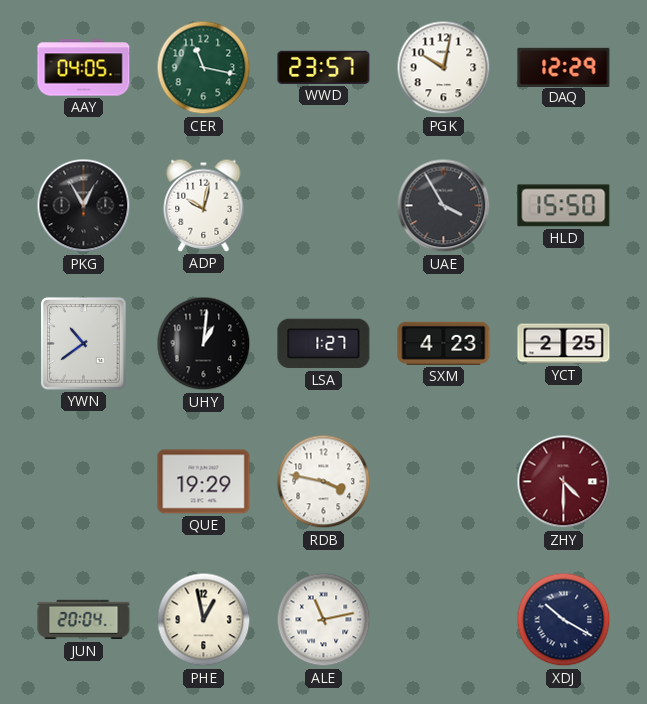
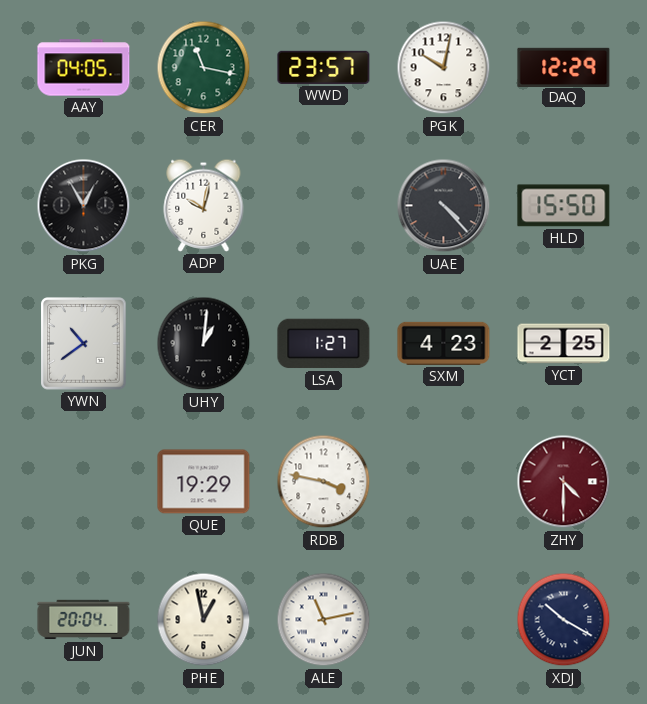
UAE: 3:55 -> 4:23
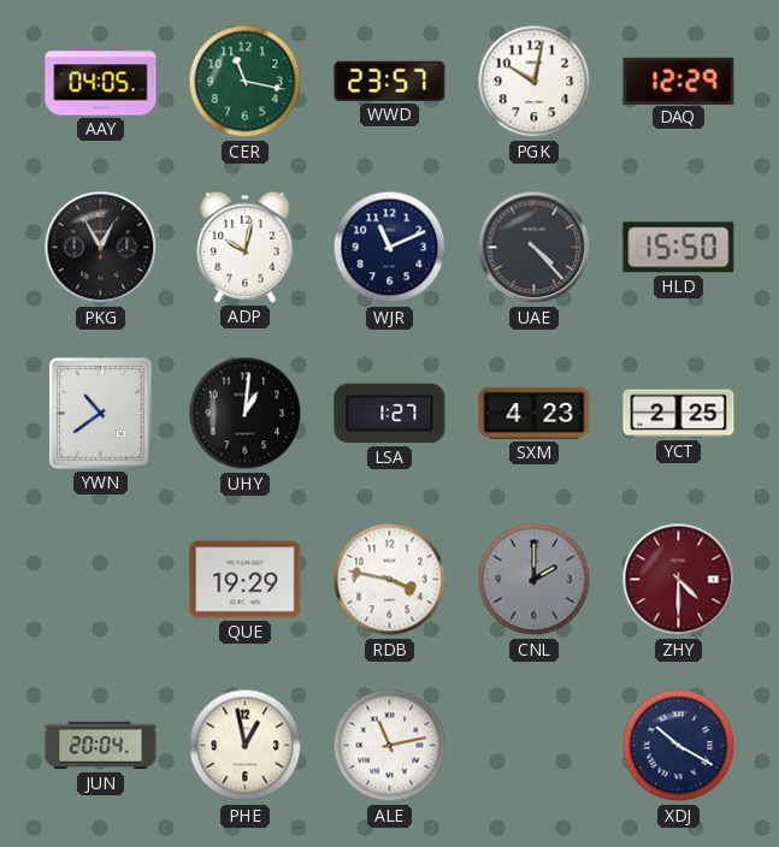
WJR: none -> 11:11
CNL: none -> 2:00
